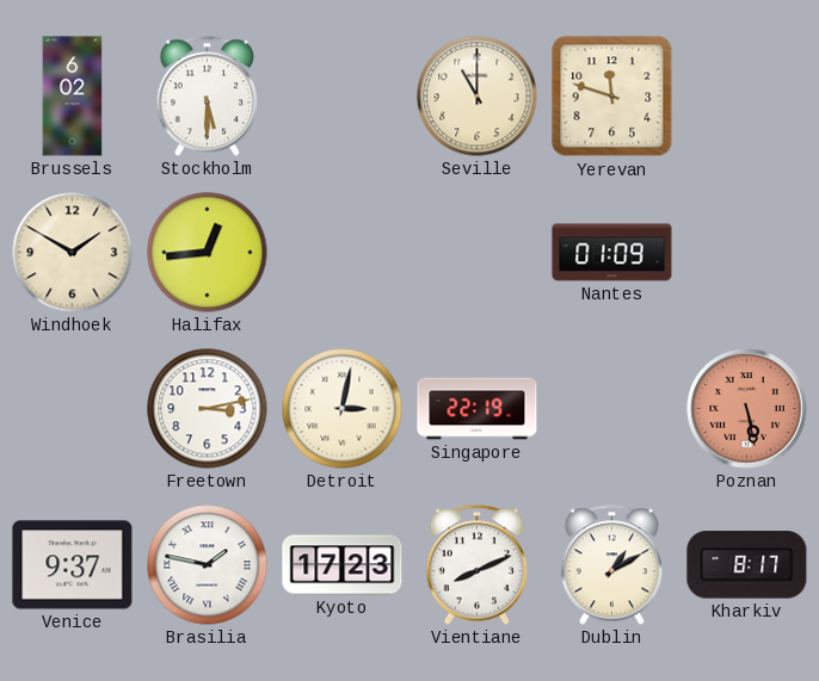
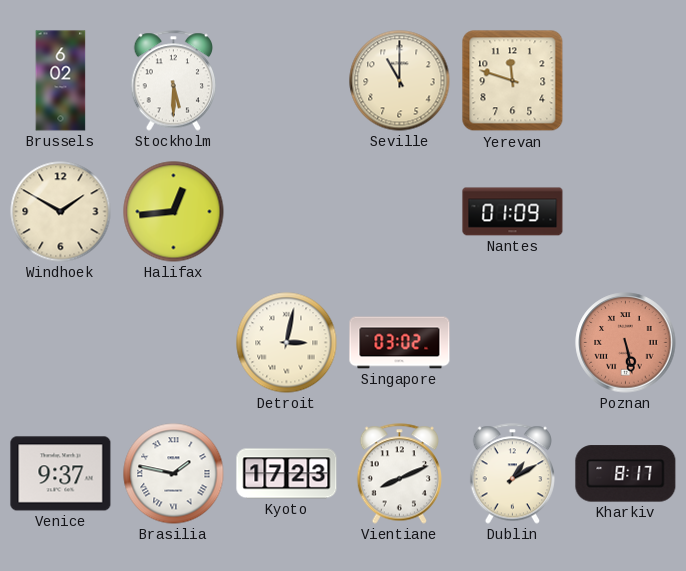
Freetown: 3:13 -> none
Singapore: 22:19 -> 03:02
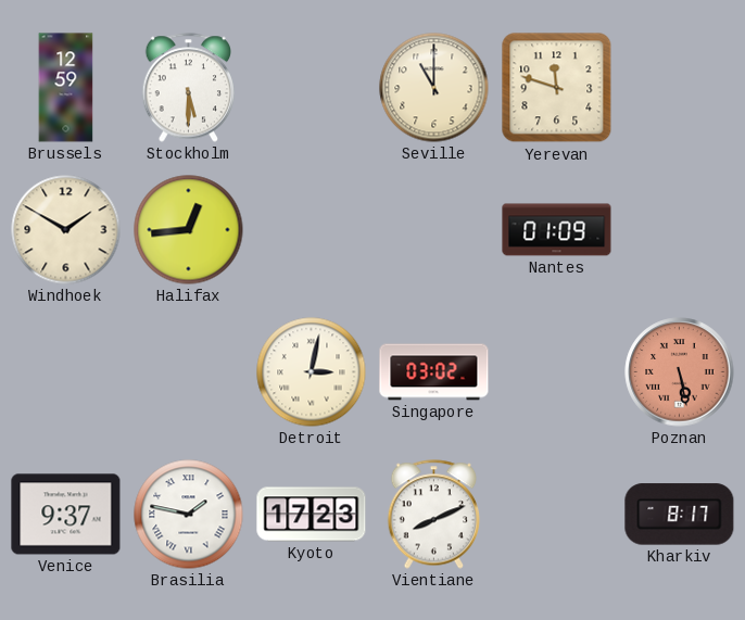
Brussels: 6:02 -> 12:59
Dublin: 1:10 -> none
